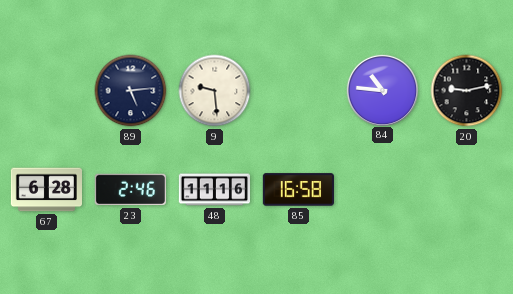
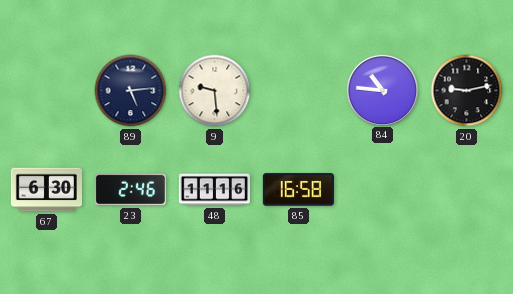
67: 6:28 -> 6:30
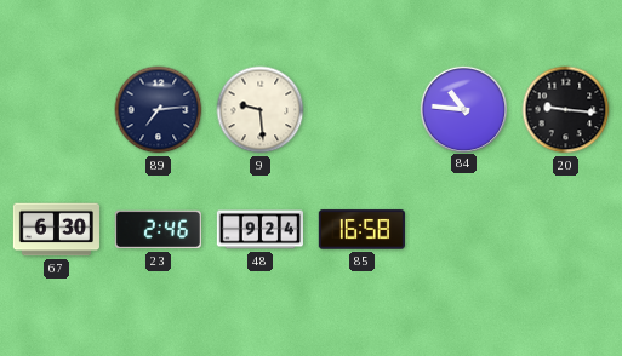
89: 5:14 -> 7:14
20: 9:13 -> 9:16
48: 11:16 -> 9:24
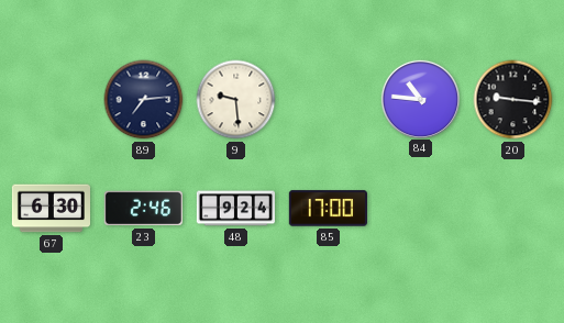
85: 16:58 -> 17:00
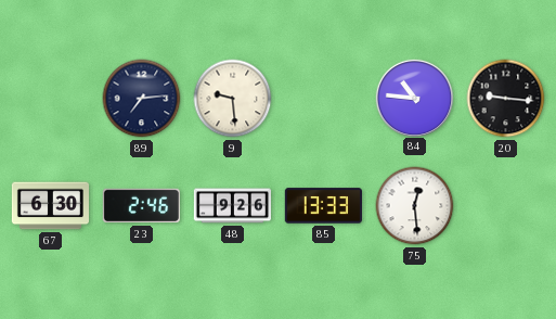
48: 9:24 -> 9:26
85: 17:00 -> 13:33
75: none -> 12:29
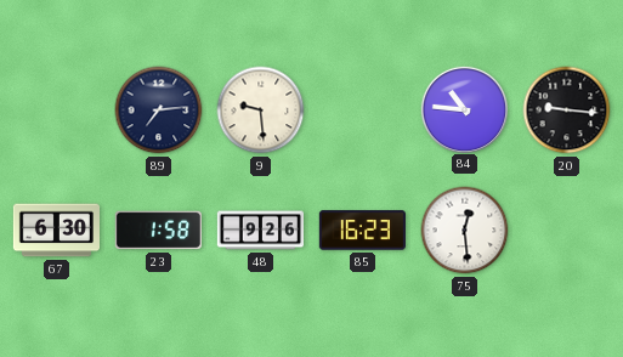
23: 2:46 -> 1:58
85: 13:33 -> 16:23
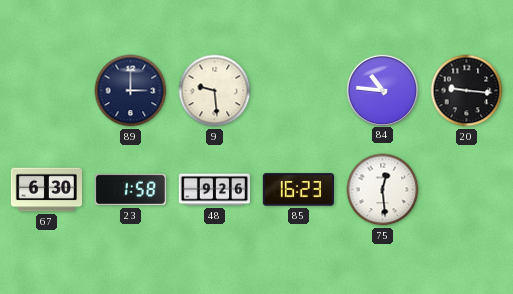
89: 7:14 -> 3:00
